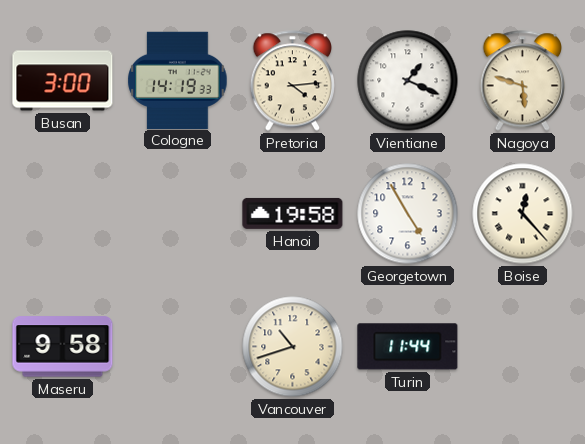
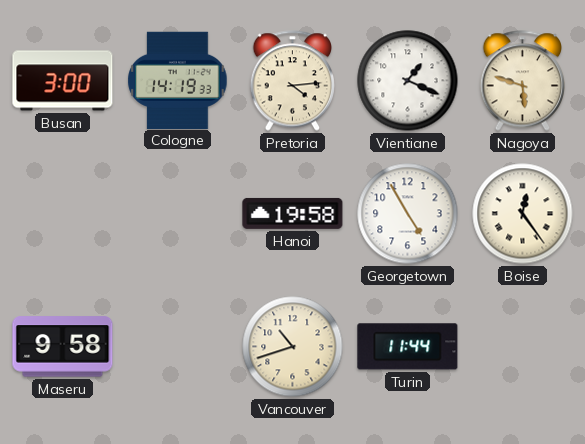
Boise: 12:23 -> 12:24
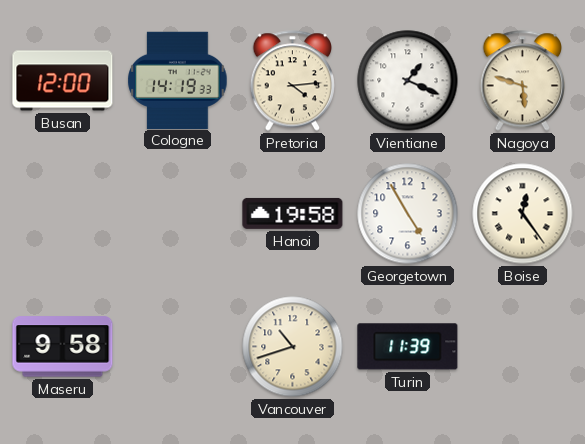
Busan: 3:00 -> 12:00
Turin: 11:44 -> 11:39
